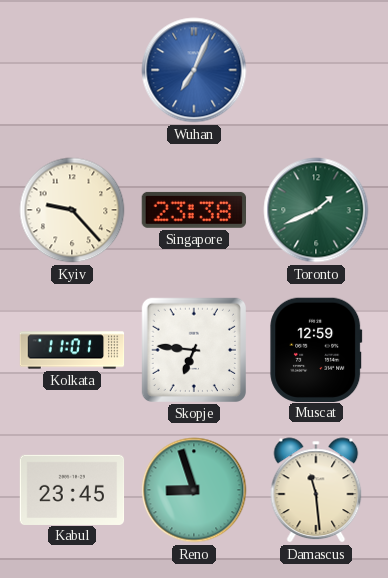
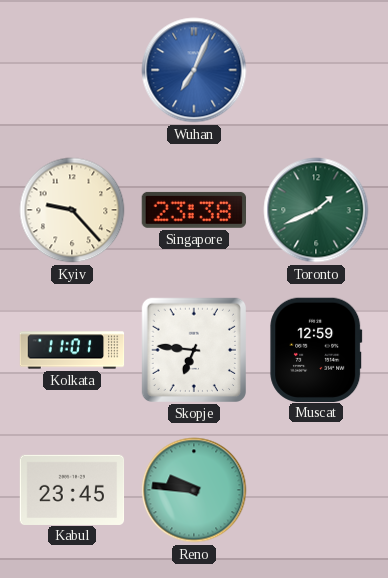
Reno: 8:57 -> 9:46
Damascus: 11:29 -> none
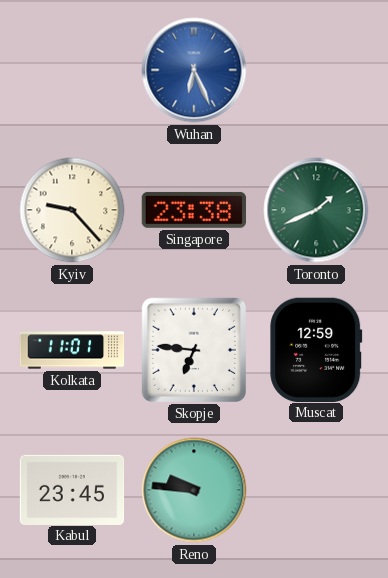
Wuhan: 7:04 -> 6:26
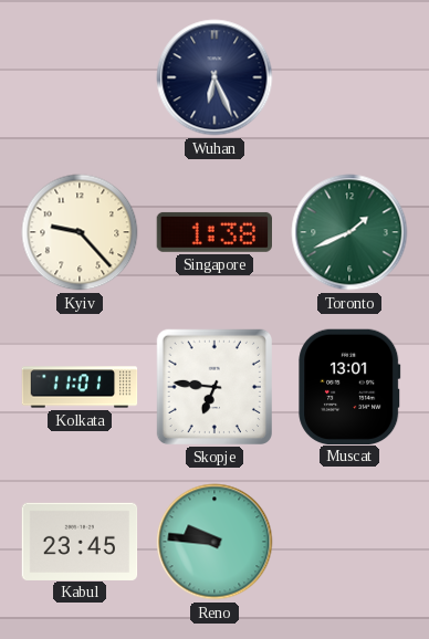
Wuhan dial: blue -> navy
Singapore: 23:38 -> 1:38
Muscat: 12:59 -> 13:01
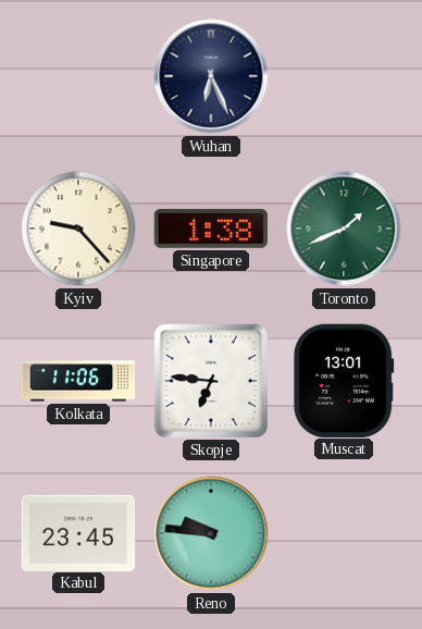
Kolkata: 11:01 -> 11:06
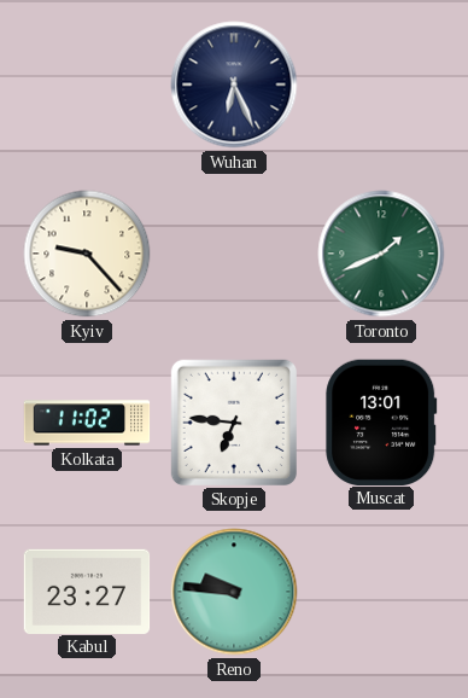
Singapore: 1:38 -> none
Kolkata: 11:06 -> 11:02
Kabul: 23:45 -> 23:27
